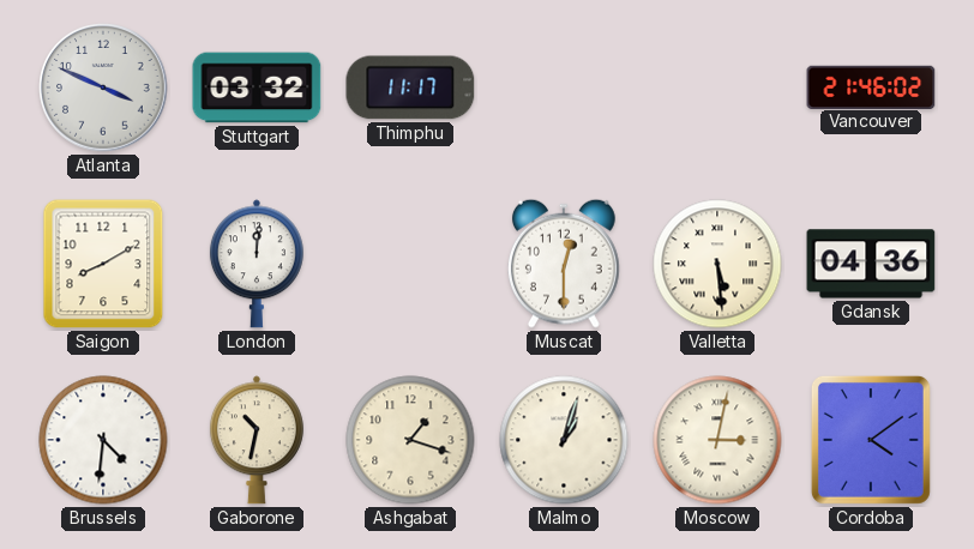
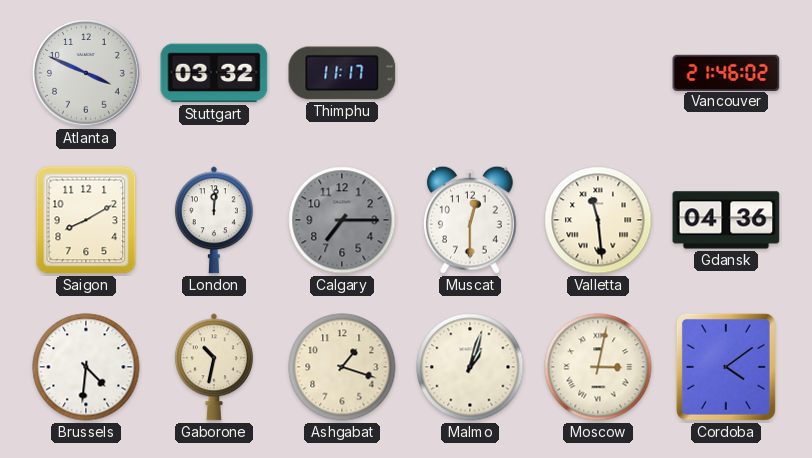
Calgary: none -> 7:15
Valletta: 5:29 -> 11:29
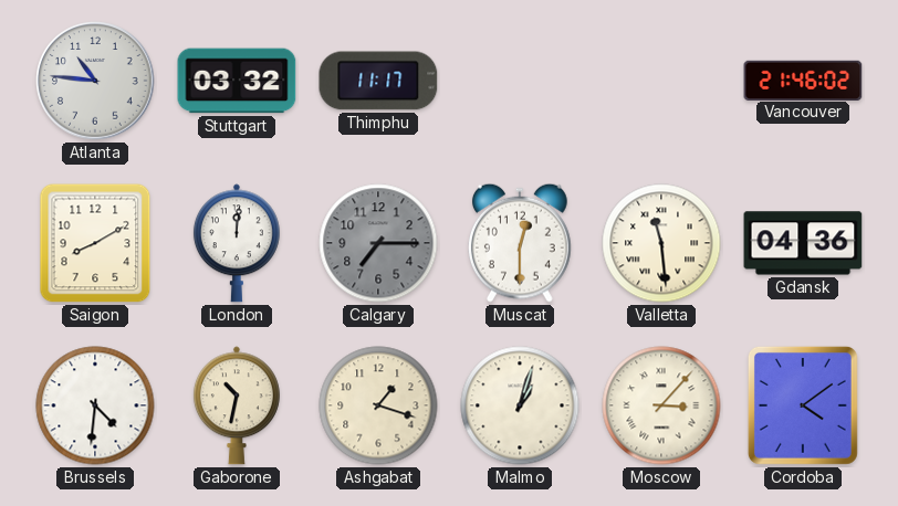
Atlanta: 3:49 -> 10:46
Moscow: 3:02 -> 3:07
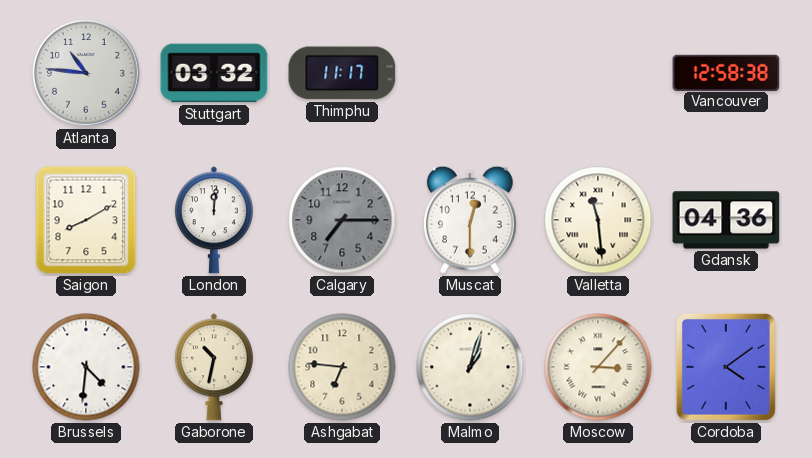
Vancouver: 21:46 -> 12:58
Ashgabat: 1:18 -> 6:46
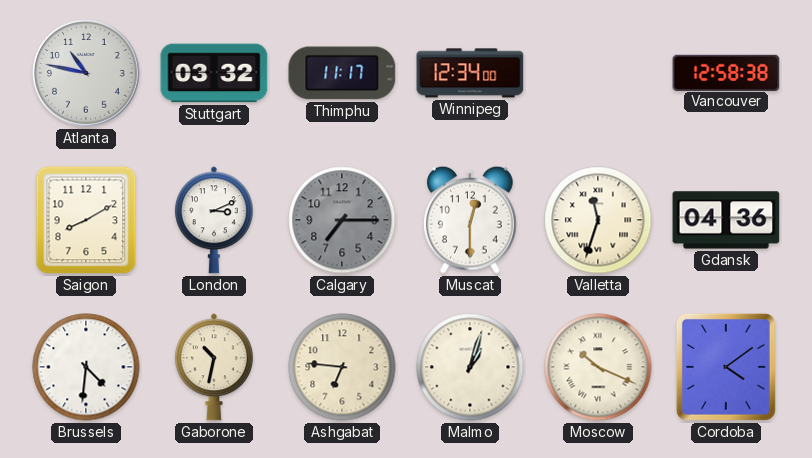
Atlanta: 10:46 -> 10:47
Winnipeg: none -> 12:34
London: 12:01 -> 3:11
Valletta: 11:29 -> 11:33
Moscow: 3:07 -> 10:19
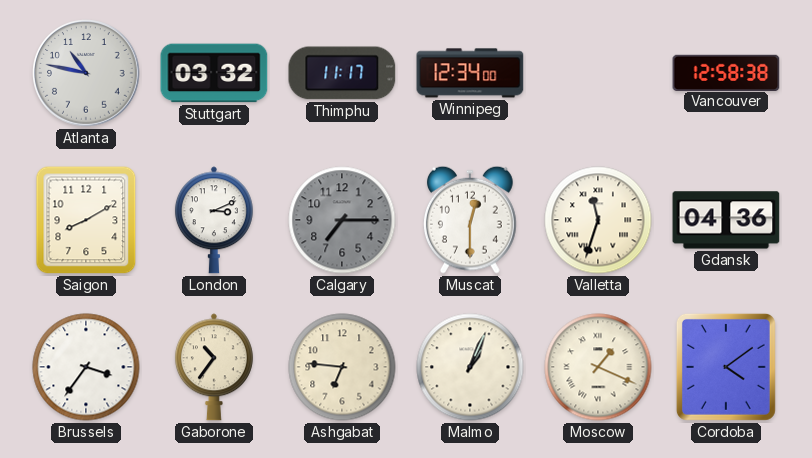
Brussels: 4:31 -> 3:36
Gaborone: 10:32 -> 10:36
Malmo: 1:03 -> 1:04
Moscow: 10:19 -> 1:19
